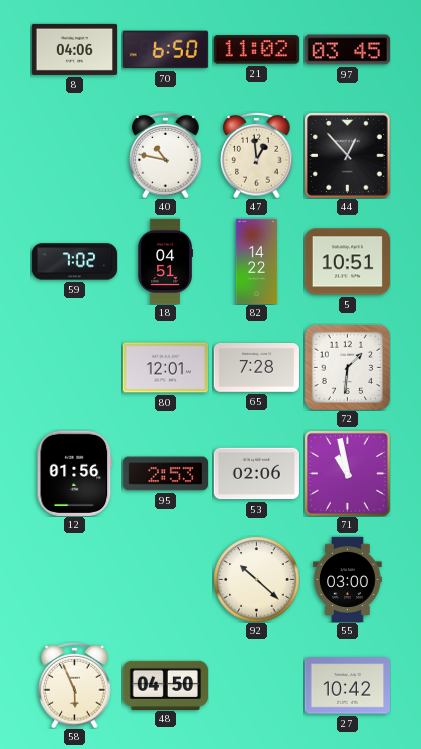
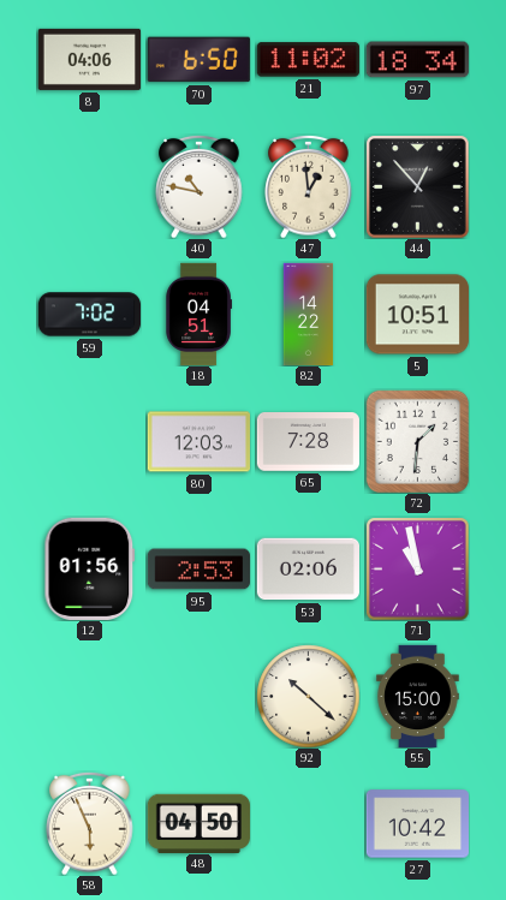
97: 03:45 -> 18:34
80: 12:01 -> 12:03
55: 03:00 -> 15:00
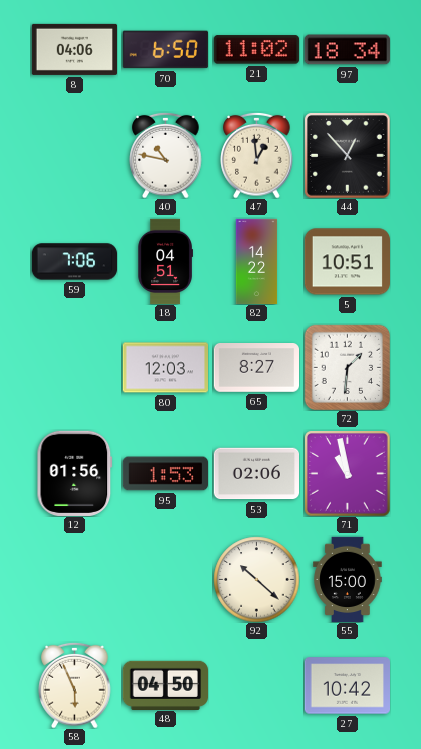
59: 7:02 -> 7:06
65: 7:28 -> 8:27
95: 2:53 -> 1:53
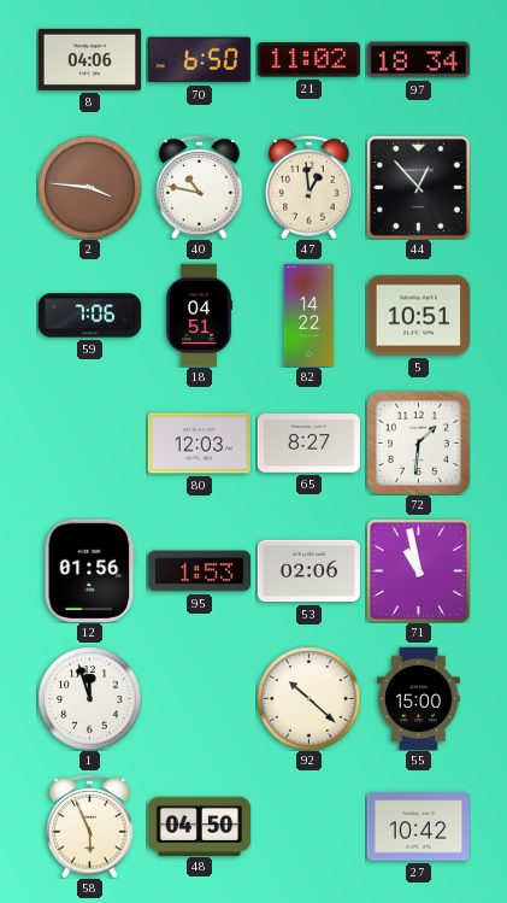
2: none -> 3:46
1: none -> 11:57
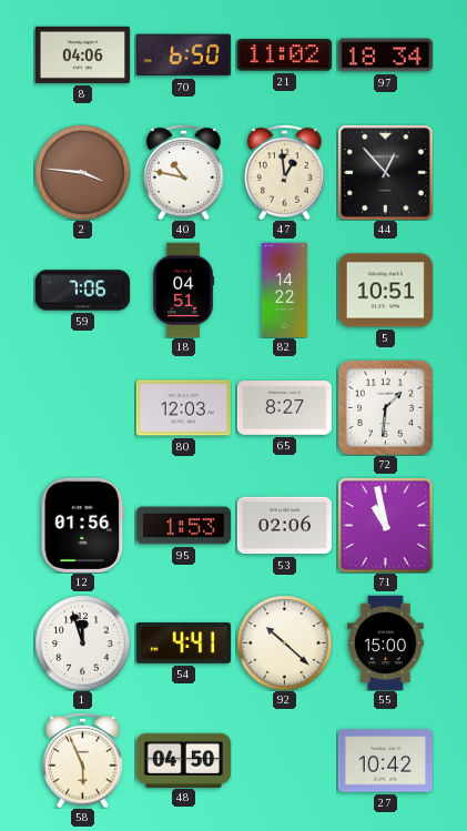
54: none -> 4:41
